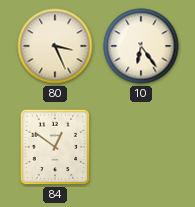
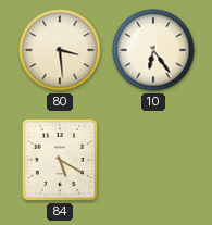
80: 3:26 -> 3:29
84: 12:51 -> 5:20
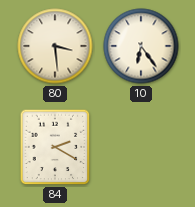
84: 5:20 -> 2:20
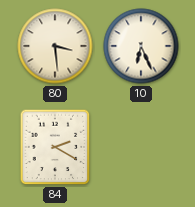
10: 6:24 -> 6:26
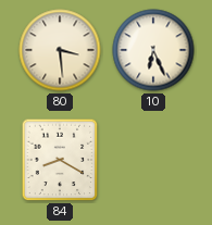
84: 2:20 -> 8:20
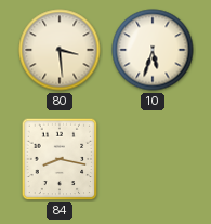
10: 6:26 -> 5:33
84: 8:20 -> 8:17
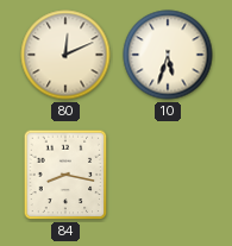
80: 3:29 -> 12:11
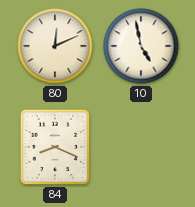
10: 5:33 -> 4:58
84: 8:17 -> 8:19
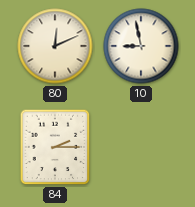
10: 4:58 -> 8:58
84: 8:19 -> 2:15
